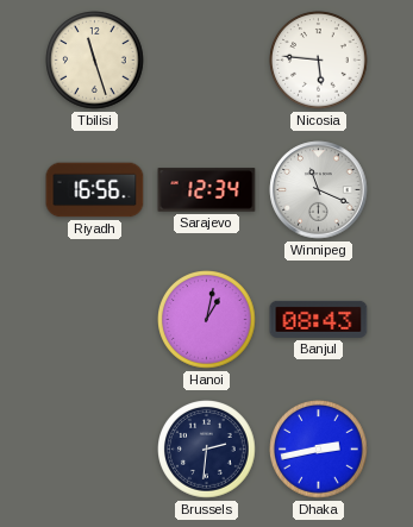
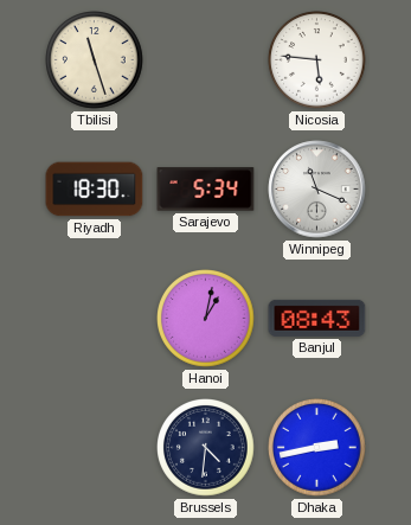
Riyadh: 16:56 -> 18:30
Sarajevo: 12:34 -> 5:34
Brussels: 2:31 -> 4:31
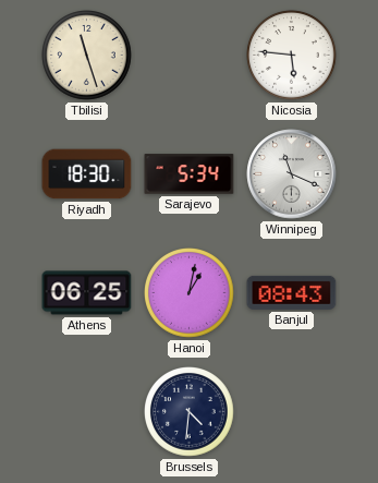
Athens: none -> 06:25
Dhaka: 2:43 -> none
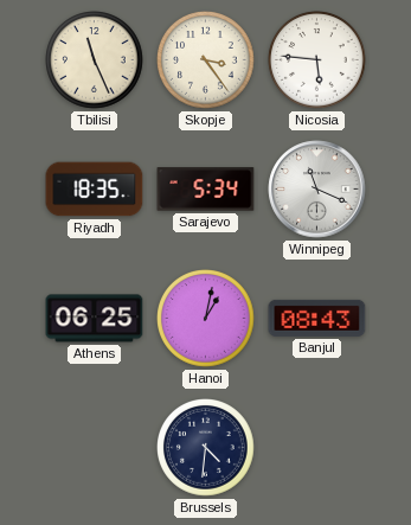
Tbilisi: 11:27 -> 11:26
Skopje: none -> 3:24
Riyadh: 18:30 -> 18:35
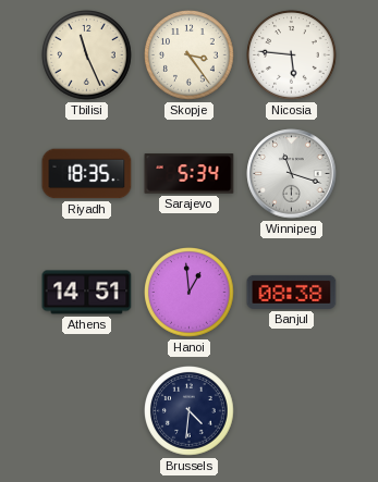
Winnipeg: 11:19 -> 11:18
Athens: 06:25 -> 14:51
Hanoi: 1:02 -> 12:59
Banjul: 08:43 -> 08:38
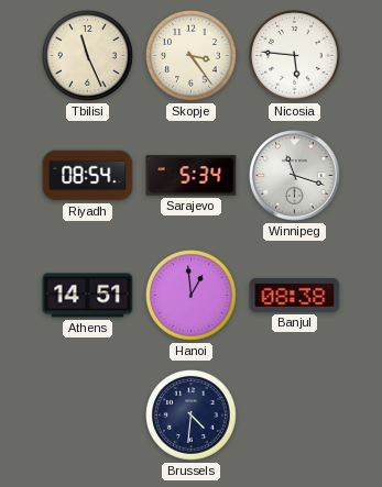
Riyadh: 18:35 -> 08:54
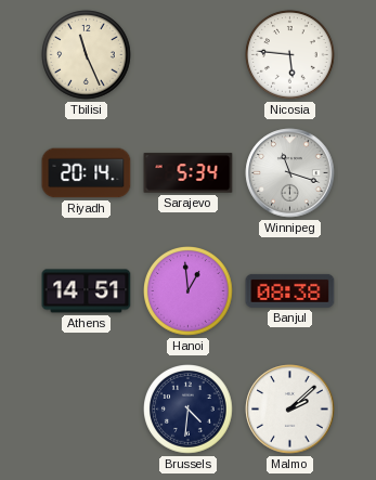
Skopje: 3:24 -> none
Riyadh: 08:54 -> 20:14
Malmo: none -> 2:08
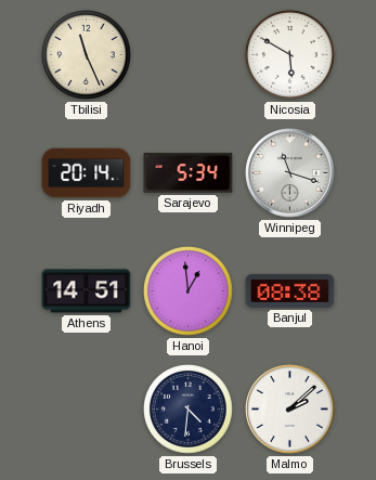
Nicosia: 5:46 -> 5:50
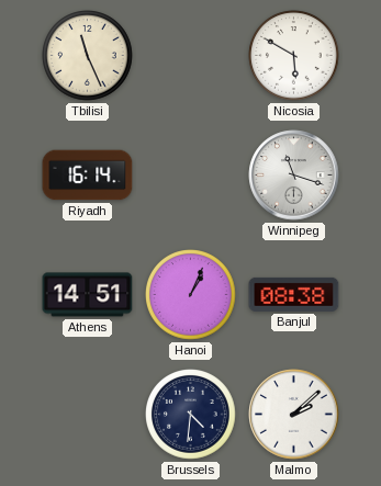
Riyadh: 20:14 -> 16:14
Sarajevo: 5:34 -> none
Hanoi: 12:59 -> 1:04
